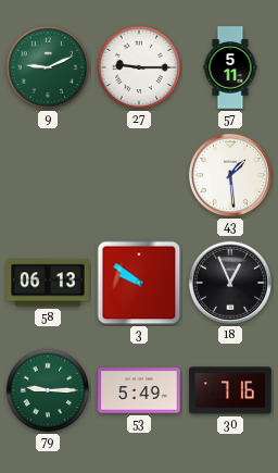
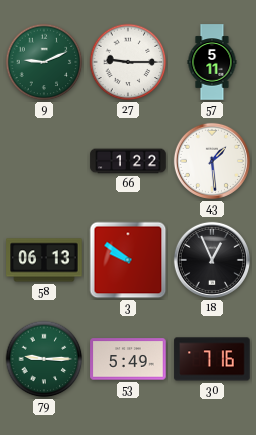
66: none -> 1:22
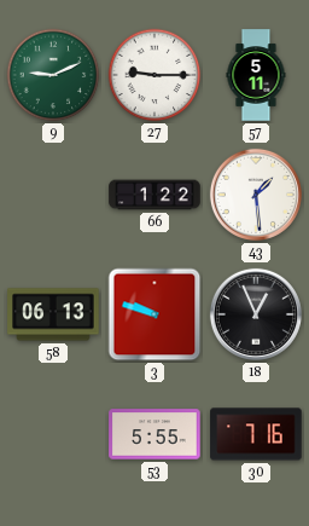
3: 9:51 -> 9:48
79: 9:15 -> none
53: 5:49 -> 5:55
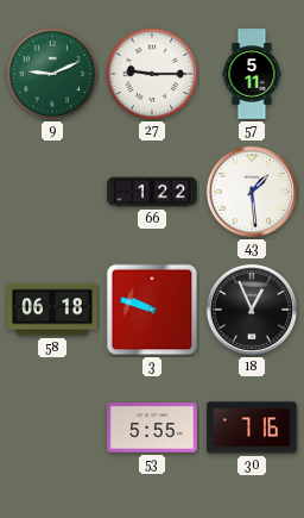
58: 06:13 -> 06:18
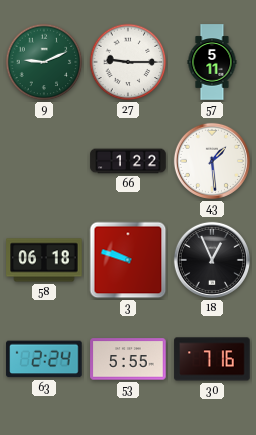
63: none -> 2:24
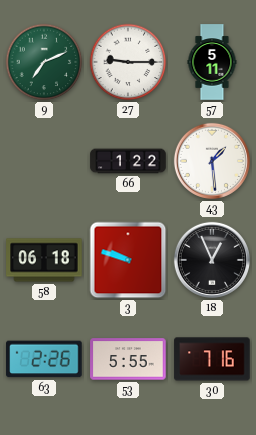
9: 9:11 -> 7:11
63: 2:24 -> 2:26
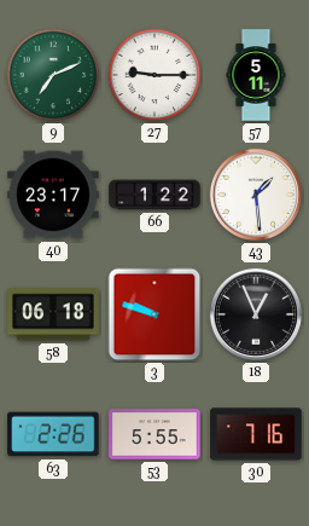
40: none -> 23:17
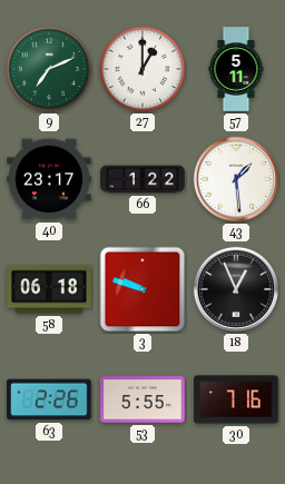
27: 9:15 -> 1:00
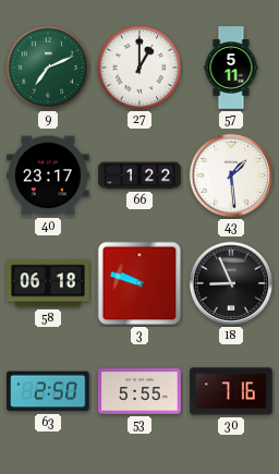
18: 12:56 -> 8:56
63: 2:26 -> 2:50
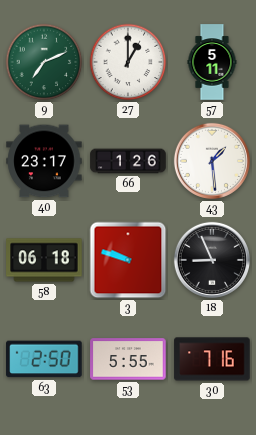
66: 1:22 -> 1:26
